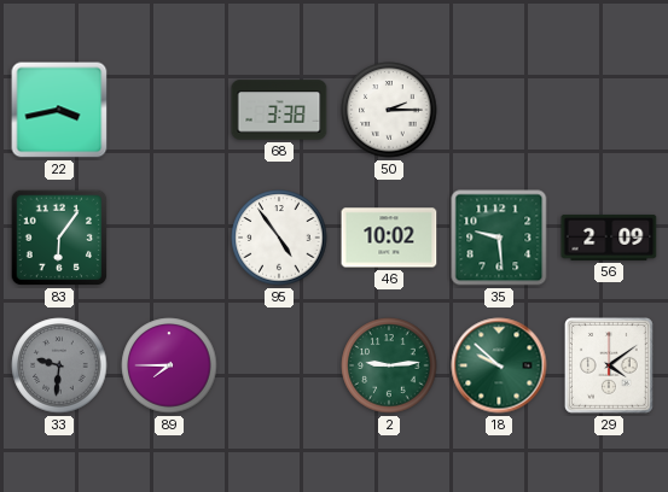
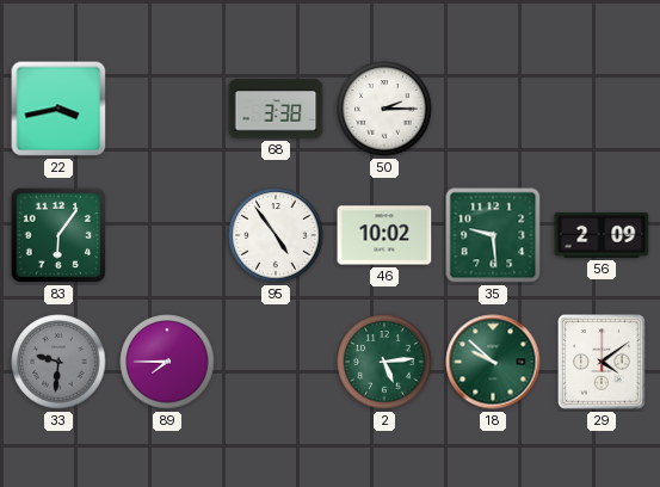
2: 9:14 -> 5:14
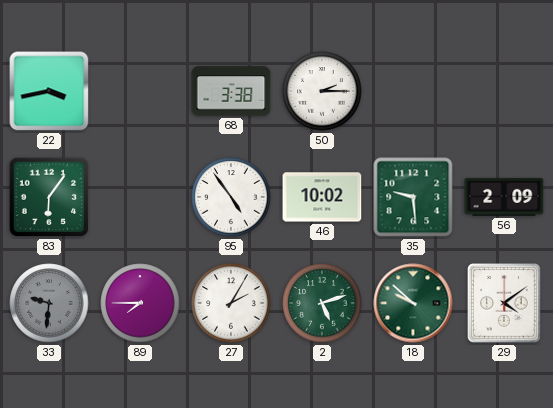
27: none -> 2:05
2: 5:14 -> 5:12
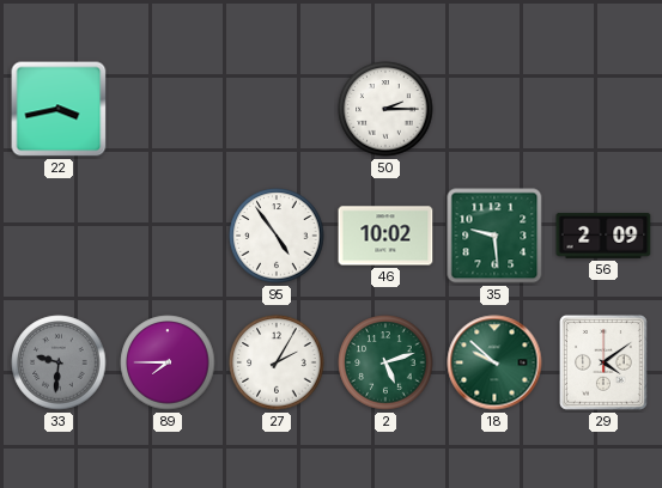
68: 3:38 -> none
83: 6:06 -> none
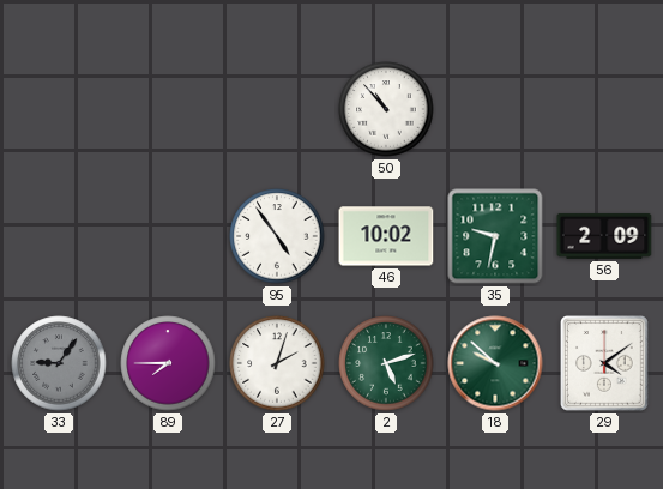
22: 3:43 -> none
50: 2:15 -> 10:53
35: 9:29 -> 9:32
33: 9:31 -> 9:06
27: 2:05 -> 2:03
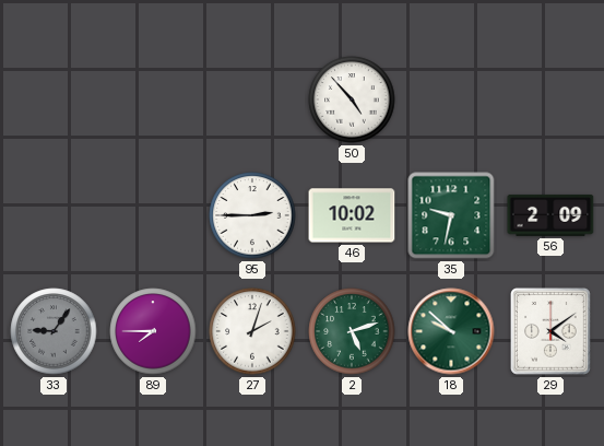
50: 10:53 -> 4:53
95: 4:54 -> 2:45
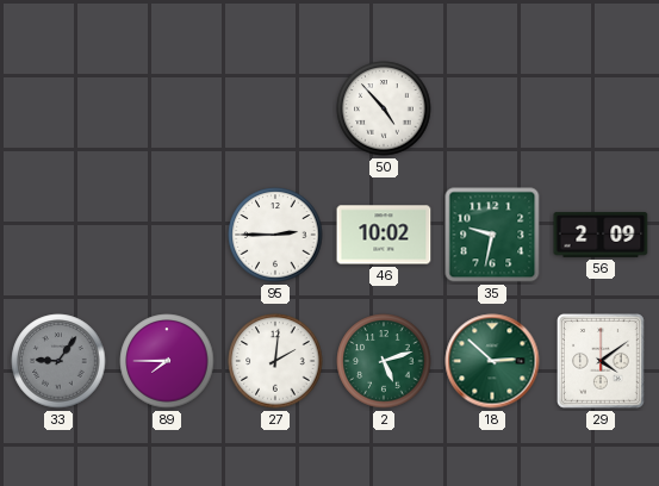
27: 2:03 -> 2:01
18: 9:52 -> 2:52
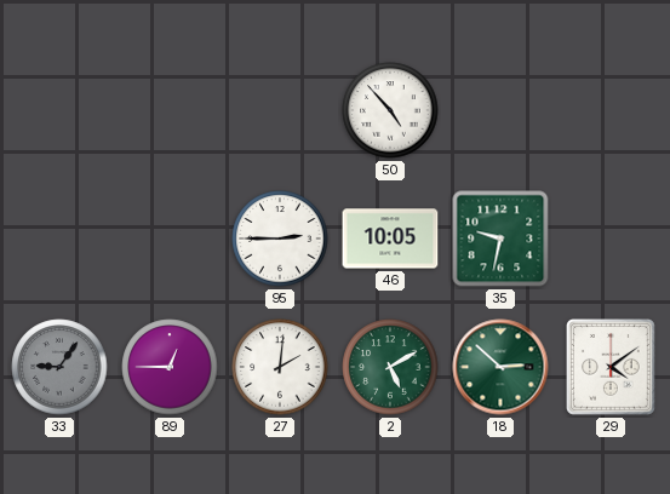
46: 10:02 -> 10:05
56: 2:09 -> none
89: 7:45 -> 12:45
2: 5:12 -> 5:10
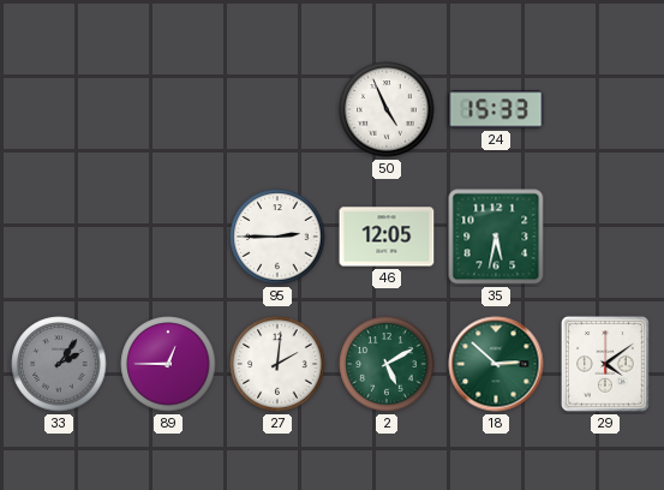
50: 4:53 -> 4:56
24: none -> 15:33
46: 10:05 -> 12:05
35: 9:32 -> 5:32
33: 9:06 -> 2:06
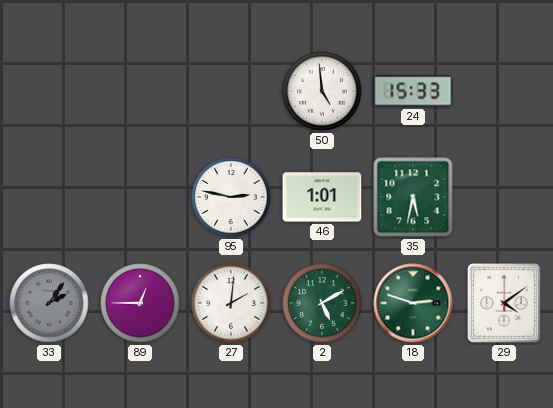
50: 4:56 -> 4:59
95: 2:45 -> 2:47
46: 12:05 -> 1:01
18: 2:52 -> 2:48
